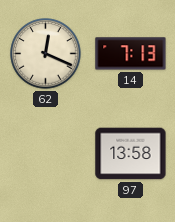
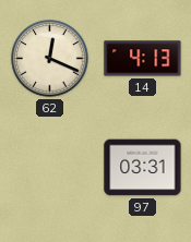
14: 7:13 -> 4:13
97: 13:58 -> 03:31
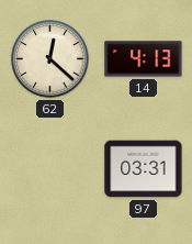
62: 12:19 -> 12:22
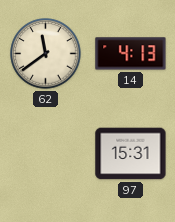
62: 12:22 -> 11:39
97: 03:31 -> 15:31
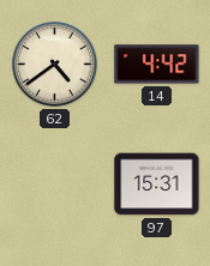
62: 11:39 -> 4:39
14: 4:13 -> 4:42
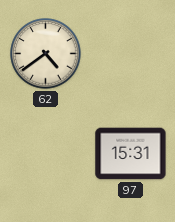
14: 4:42 -> none
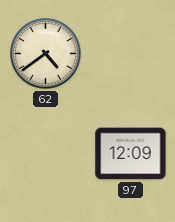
97: 15:31 -> 12:09
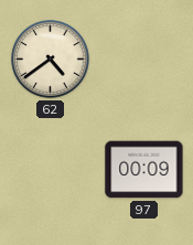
97: 12:09 -> 00:09
